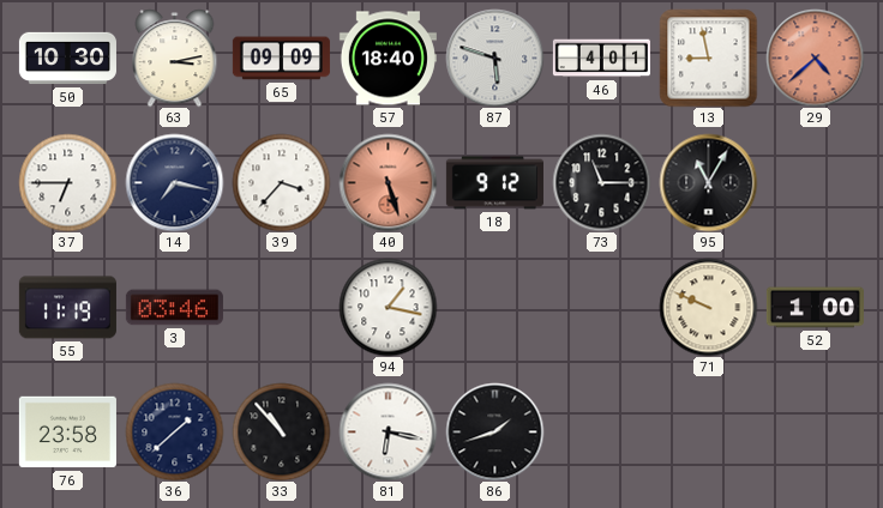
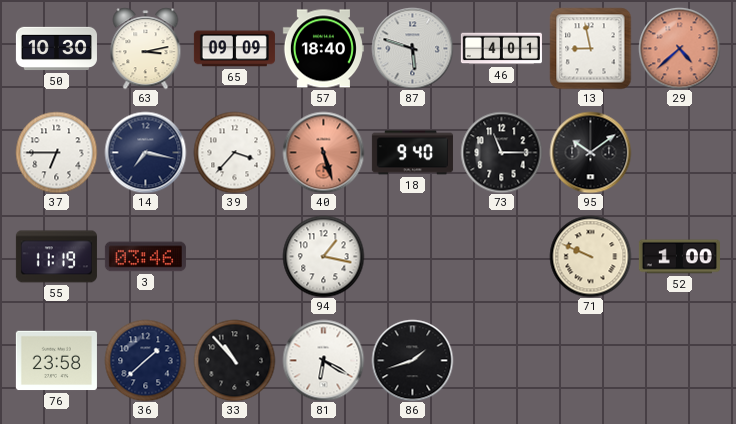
18: 9:12 -> 9:40
95: 11:05 -> 10:09
81: 6:17 -> 6:20
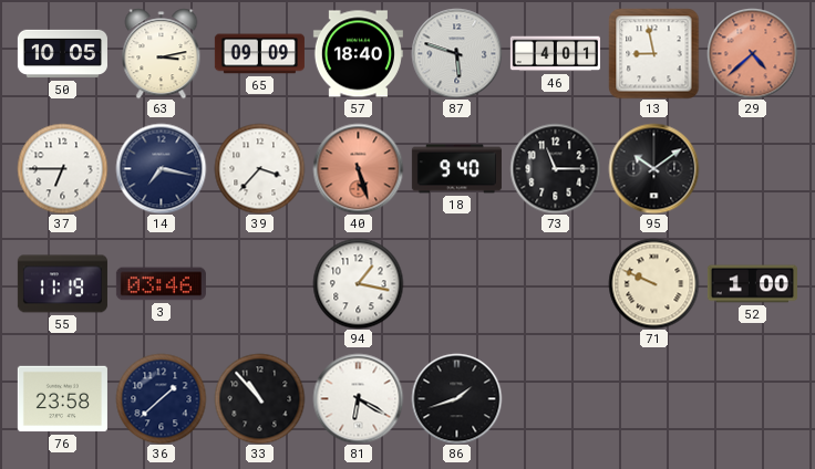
50: 10:30 -> 10:05
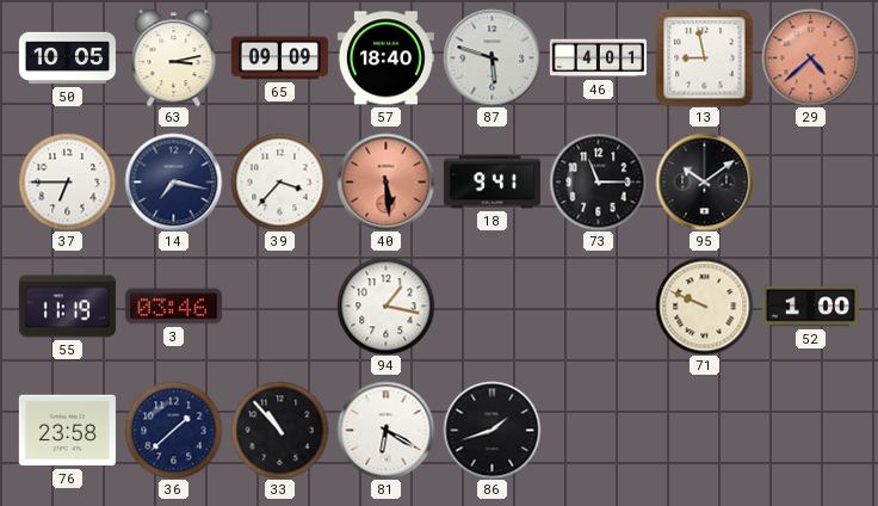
40: 5:27 -> 5:29
18: 9:40 -> 9:41
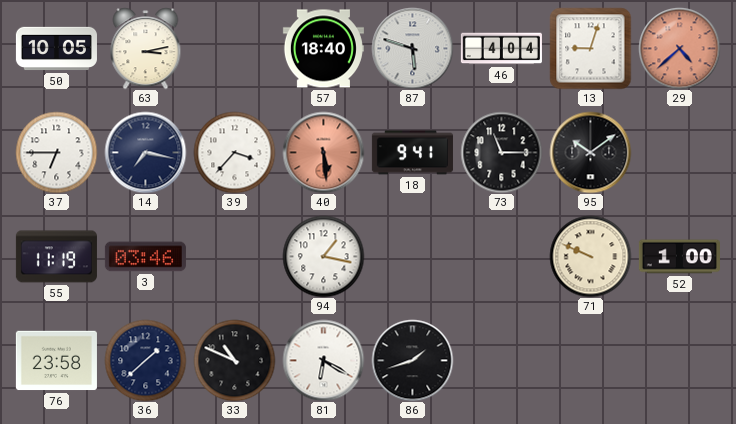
65: 09:09 -> none
46: 4:01 -> 4:04
13: 8:58 -> 9:03
33: 10:53 -> 10:49
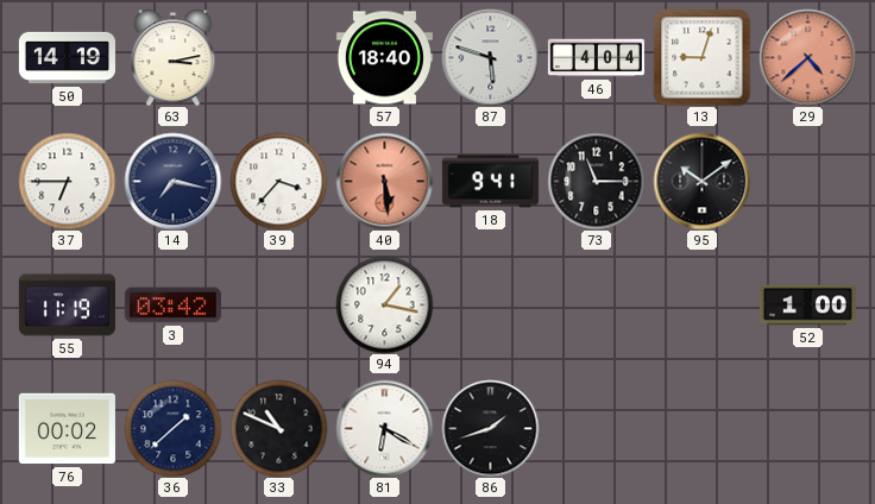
50: 10:05 -> 14:19
3: 03:46 -> 03:42
71: 9:49 -> none
76: 23:58 -> 00:02
